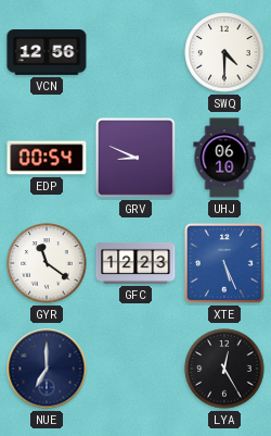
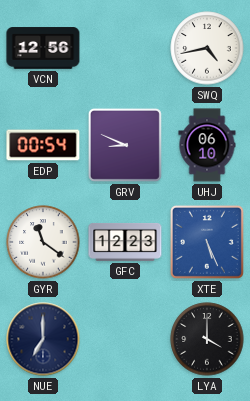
SWQ: 4:30 -> 4:43
LYA: 12:25 -> 4:00
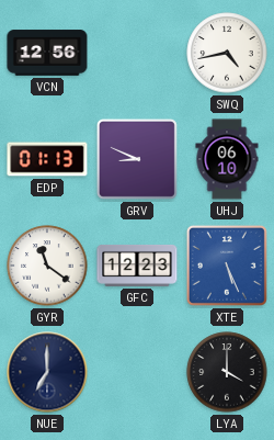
EDP: 00:54 -> 01:13
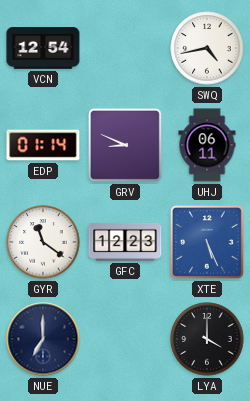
VCN: 12:56 -> 12:54
EDP: 01:13 -> 01:14
UHJ: 06:10 -> 06:11
